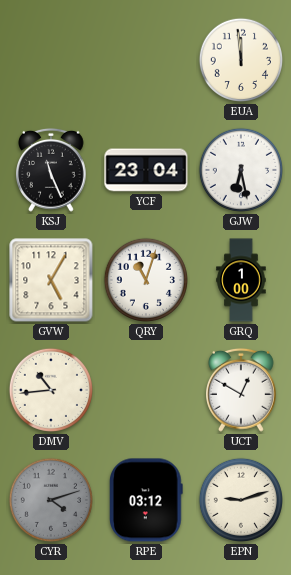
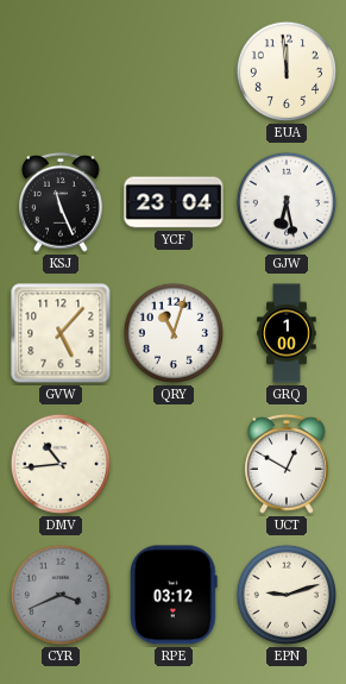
GVW: 5:05 -> 5:07
CYR: 4:12 -> 3:41
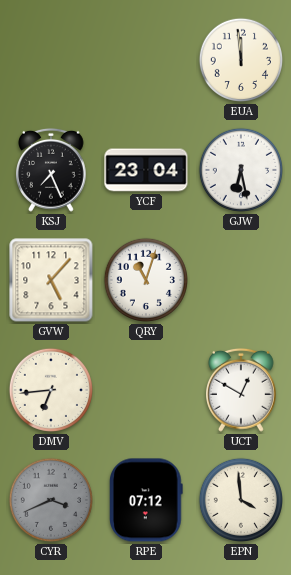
KSJ: 11:26 -> 7:26
GRQ: 1:00 -> none
DMV: 10:44 -> 6:44
RPE: 03:12 -> 07:12
EPN: 9:12 -> 3:59
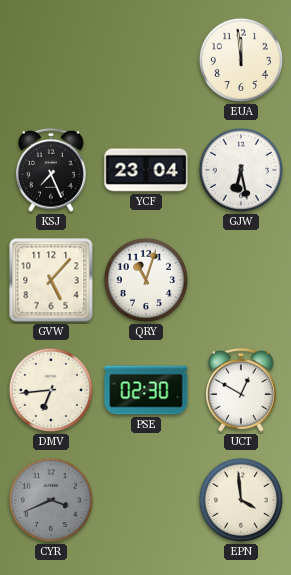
PSE: none -> 02:30
RPE: 07:12 -> none
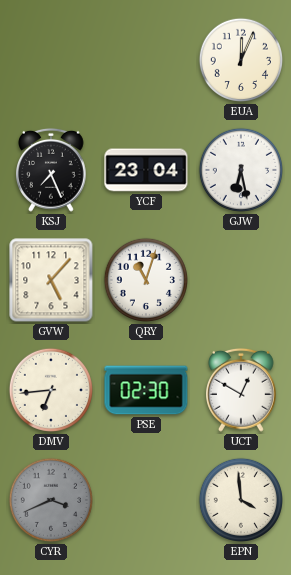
EUA: 11:59 -> 12:04
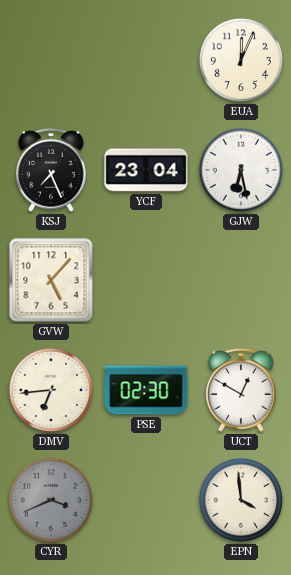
QRY: 11:03 -> none
